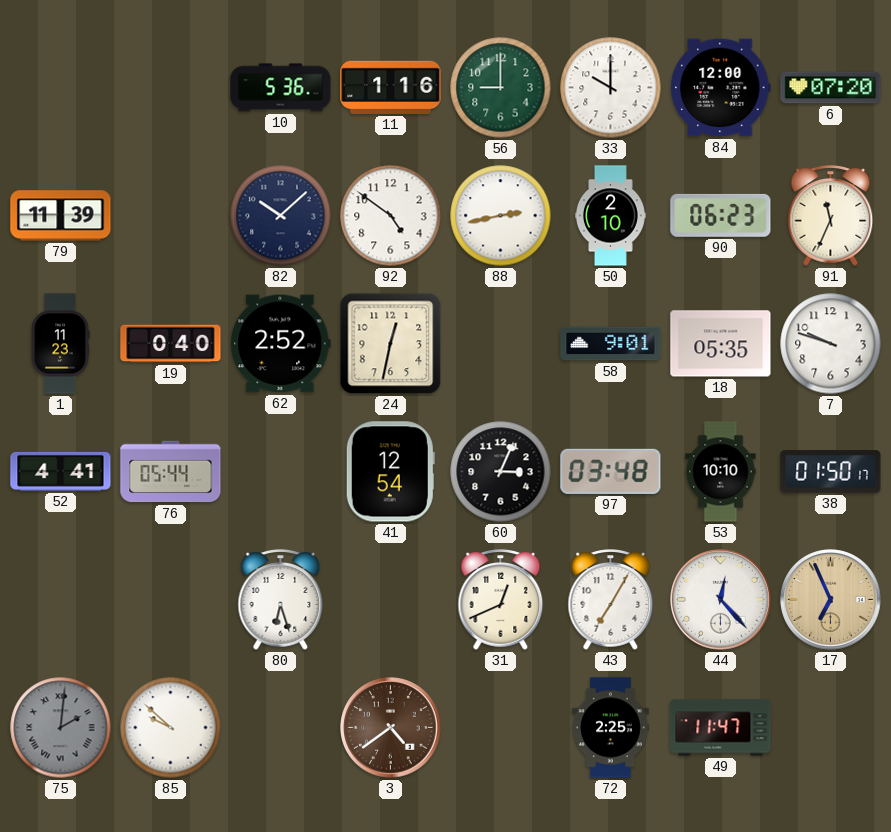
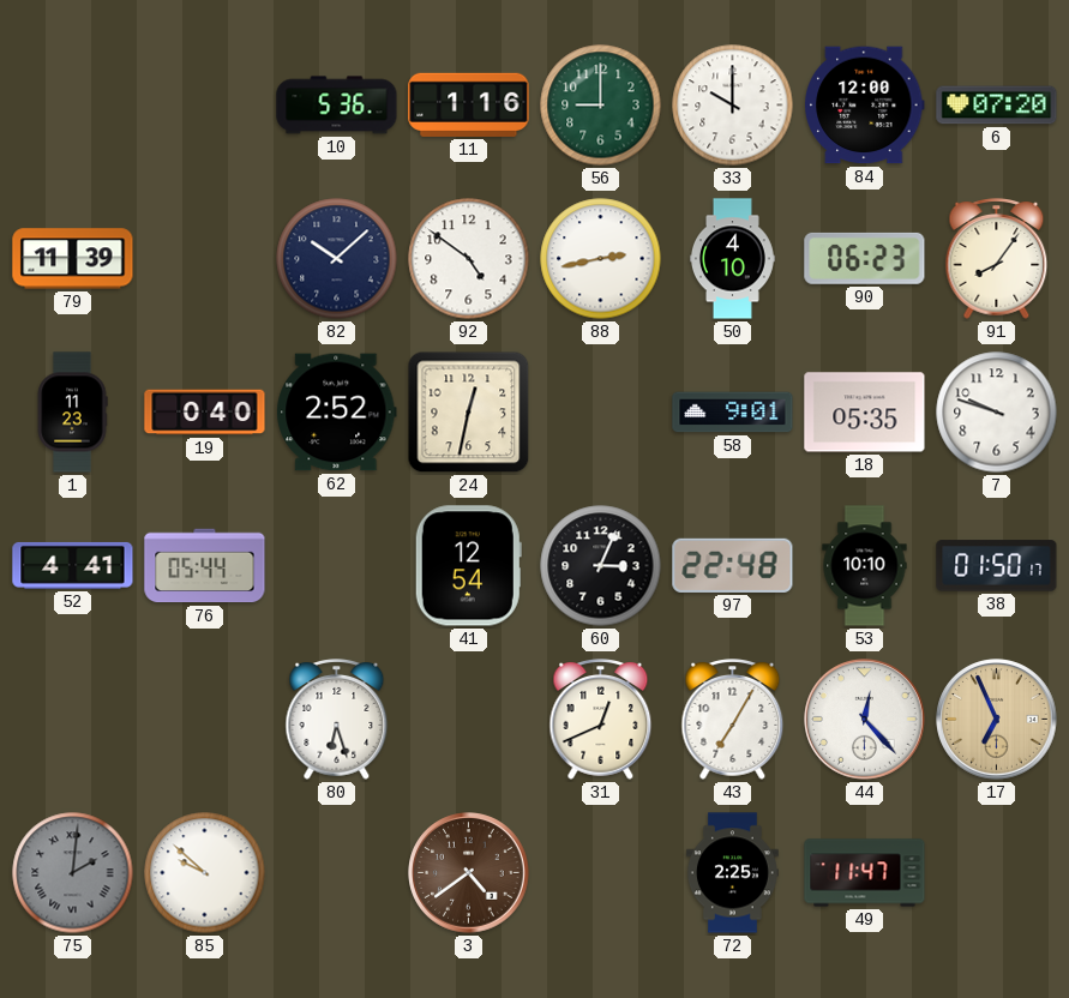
50: 2:10 -> 4:10
91: 11:34 -> 8:06
97: 03:48 -> 22:48
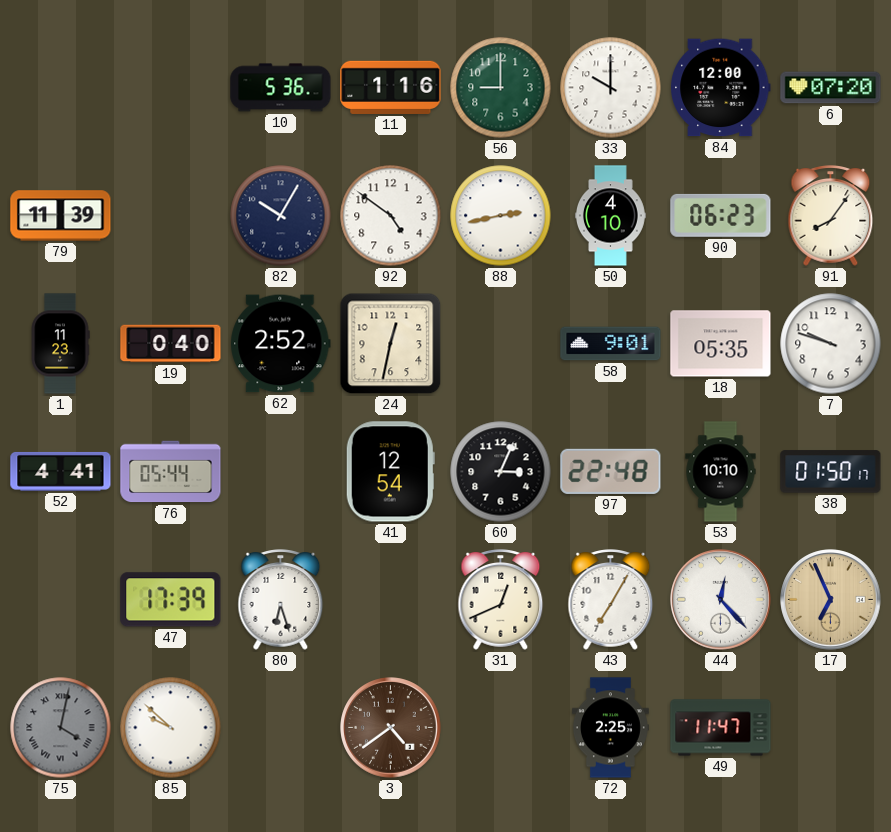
82: 10:08 -> 10:05
47: none -> 17:39
75: 2:01 -> 4:02
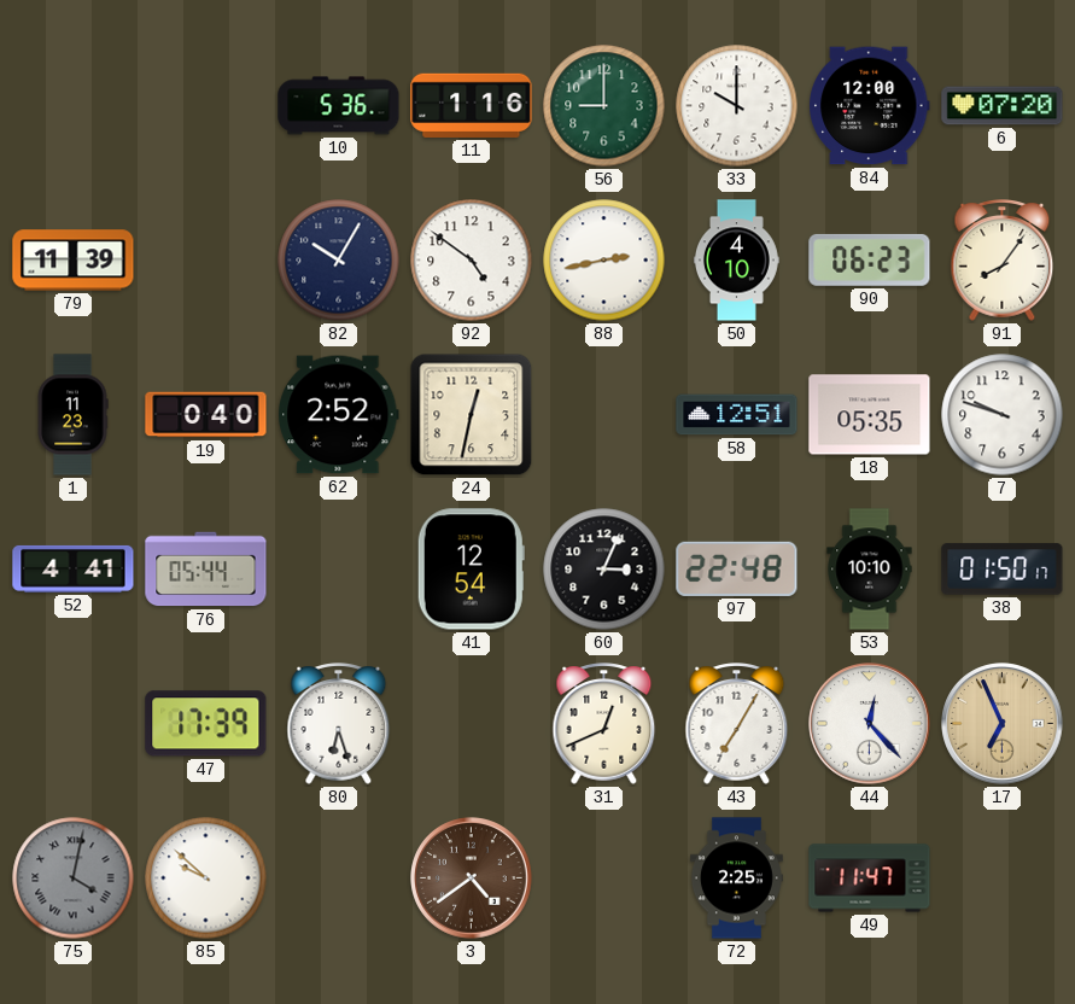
58: 9:01 -> 12:51
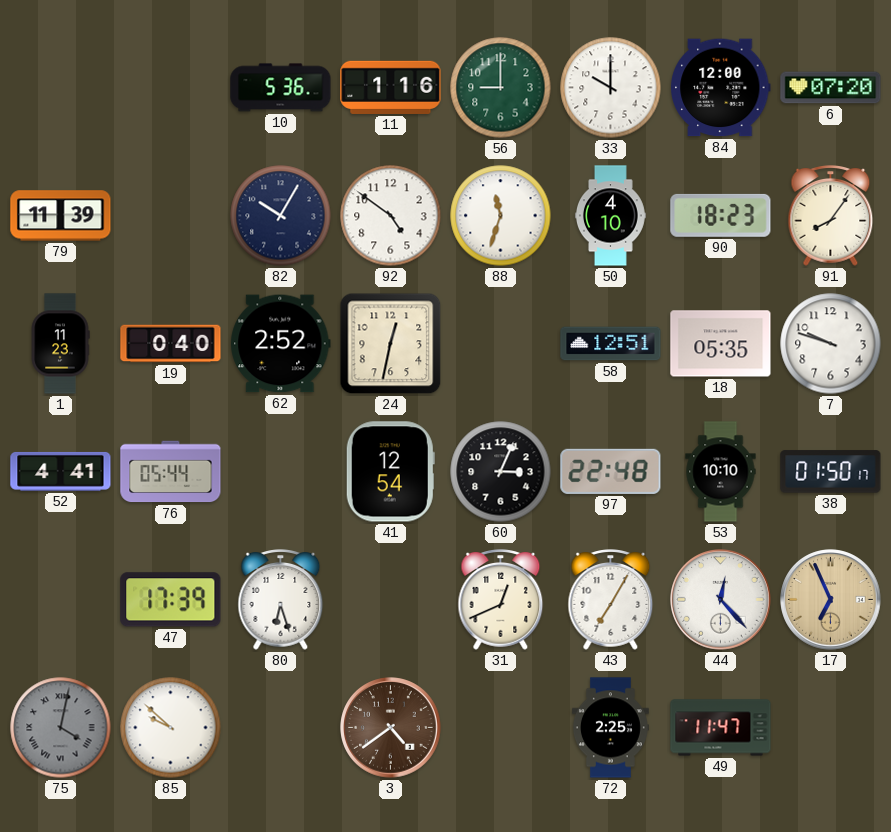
88: 2:43 -> 11:33
90: 06:23 -> 18:23
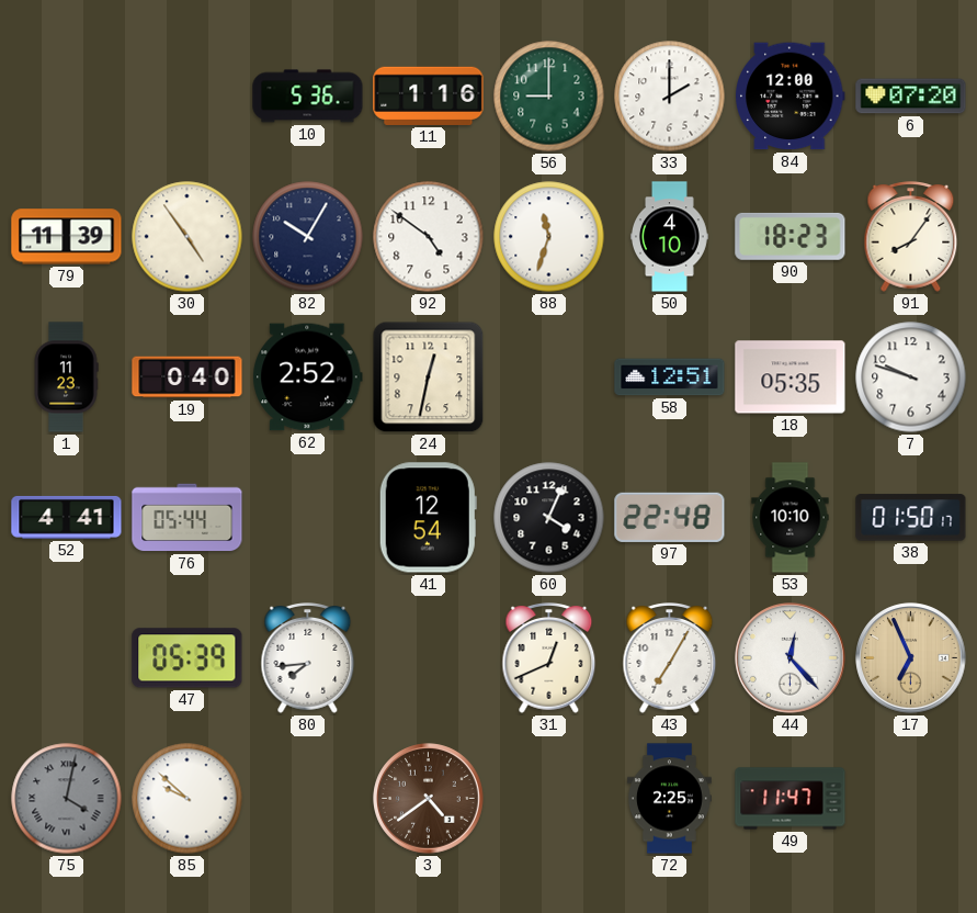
33: 10:00 -> 2:00
30: none -> 4:54
60: 3:04 -> 4:04
47: 17:39 -> 05:39
80: 6:27 -> 7:44
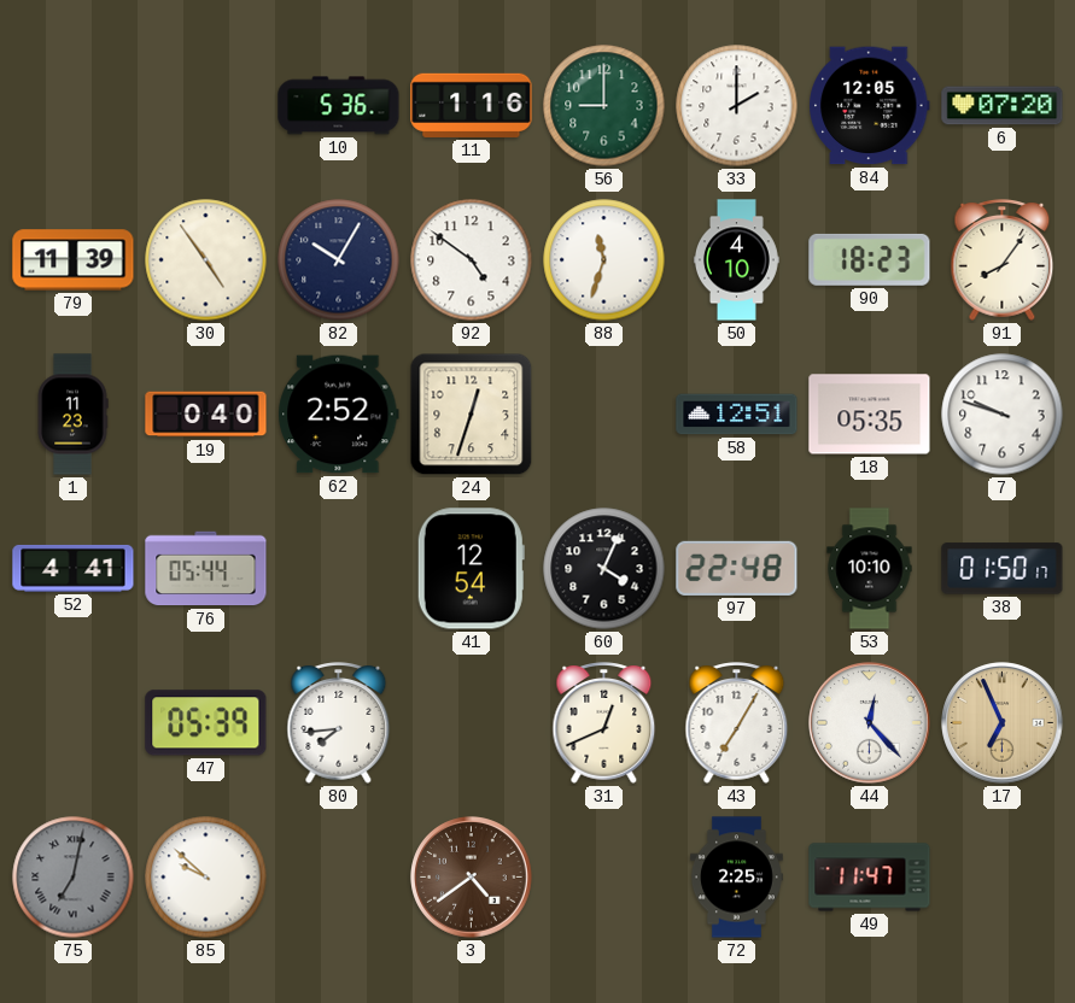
84: 12:00 -> 12:05
24: 12:32 -> 12:33
75: 4:02 -> 7:02
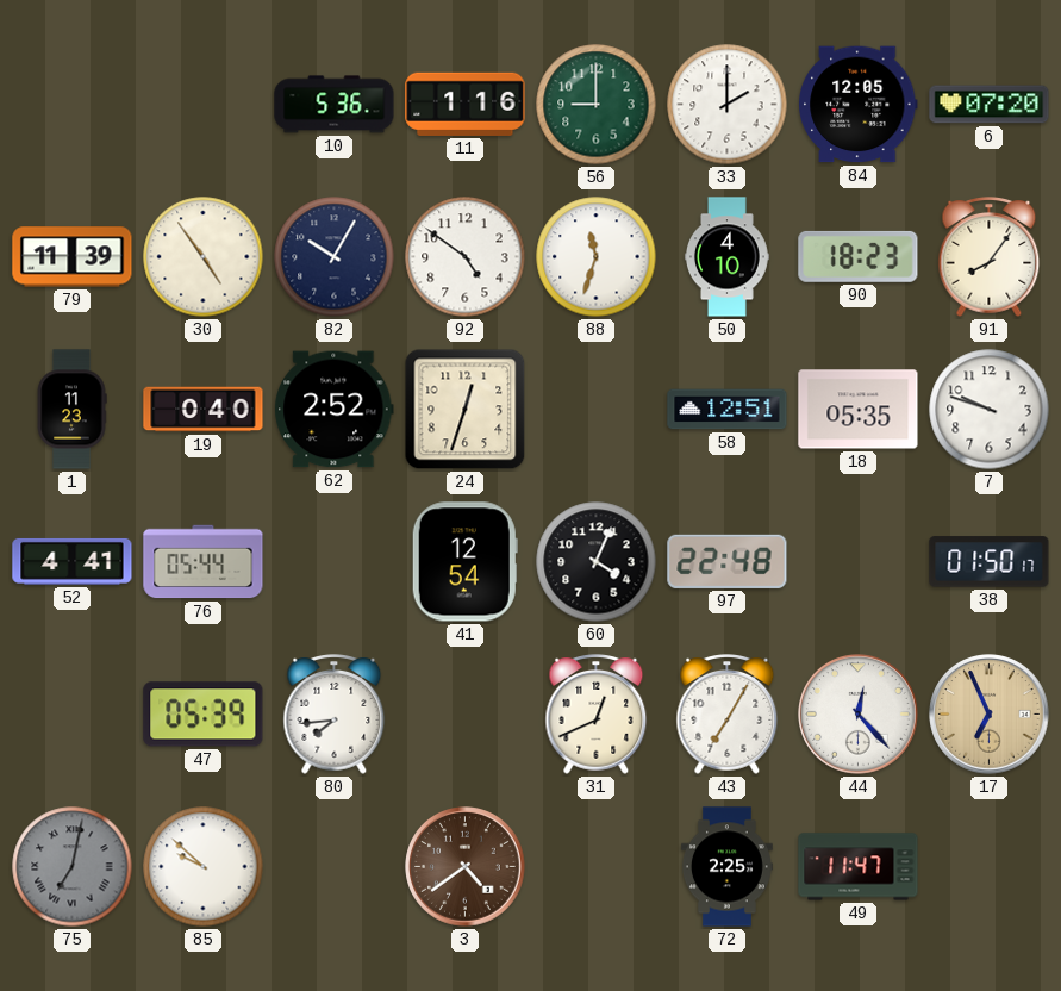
53: 10:10 -> none
